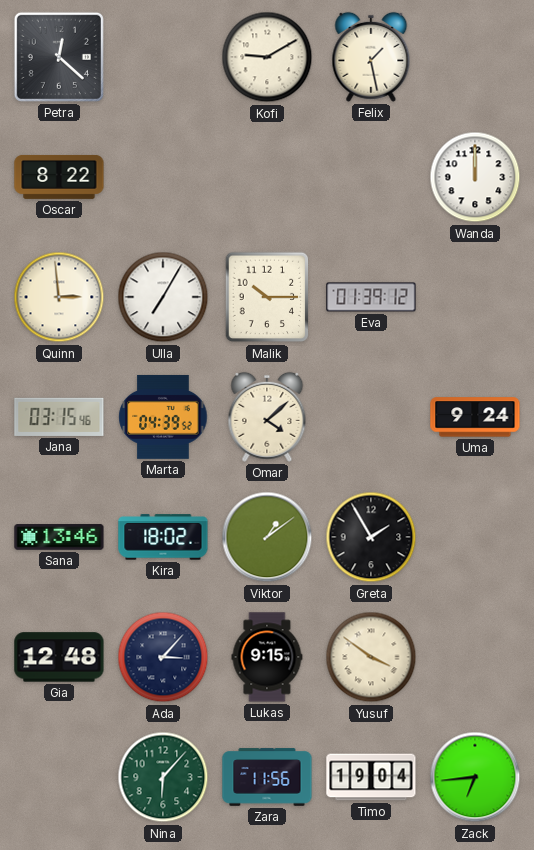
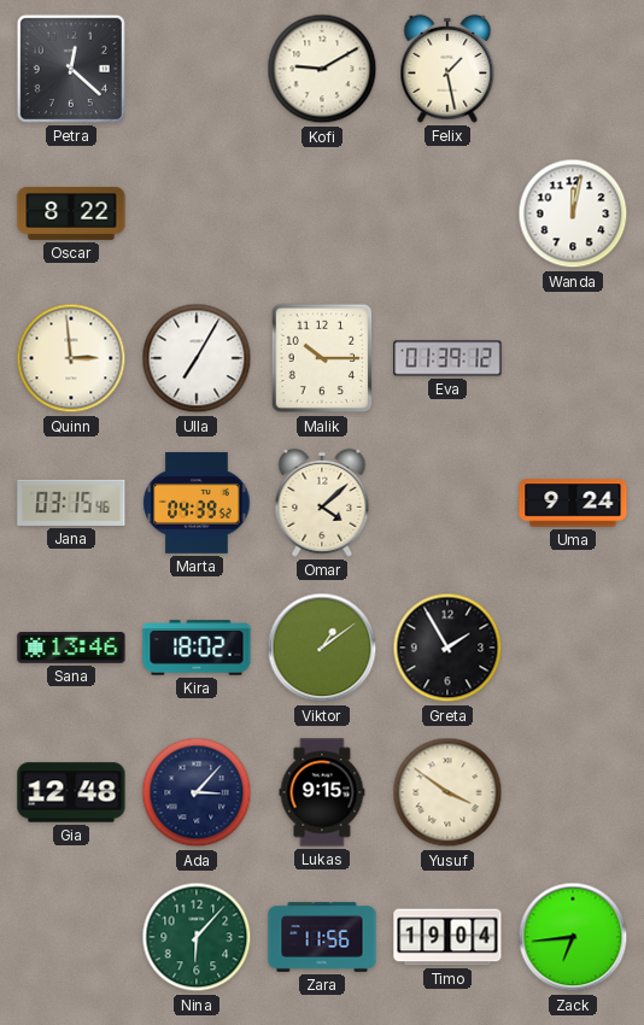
Wanda: 12:00 -> 12:02
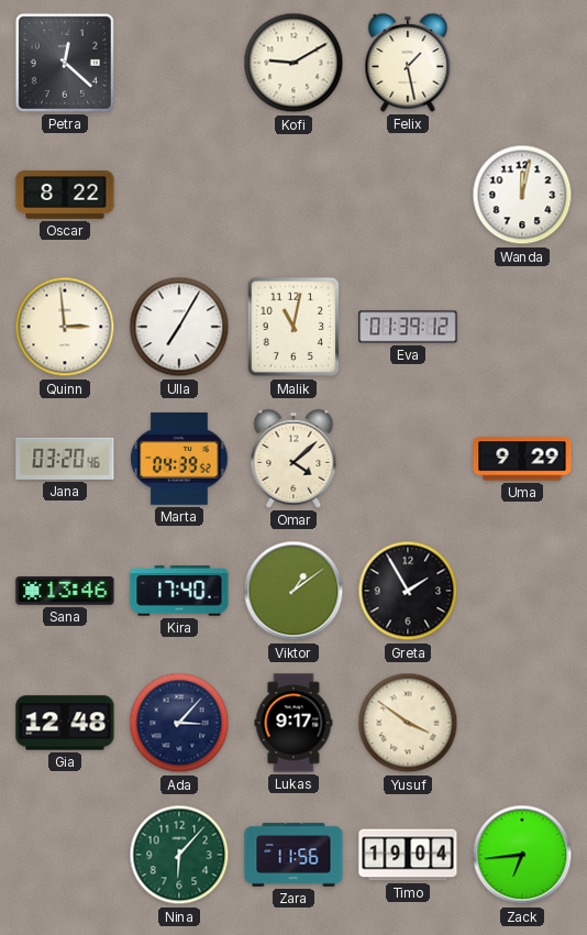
Malik: 10:15 -> 11:02
Jana: 03:15 -> 03:20
Uma: 9:24 -> 9:29
Kira: 18:02 -> 17:40
Lukas: 9:15 -> 9:17
